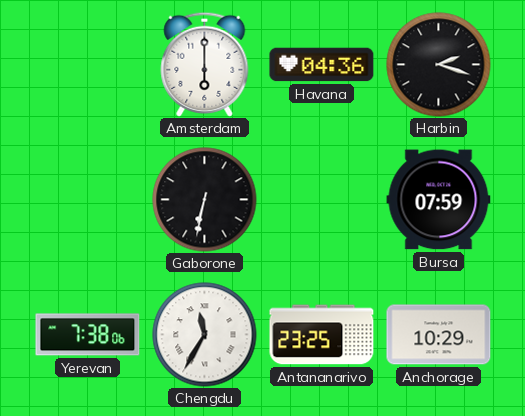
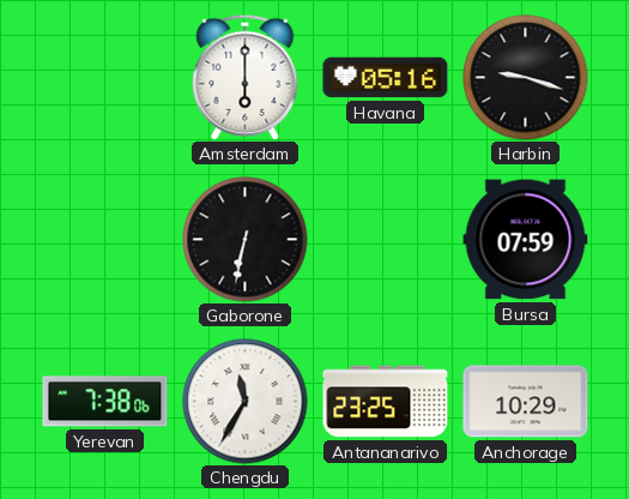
Havana: 04:36 -> 05:16
Harbin: 2:18 -> 9:18
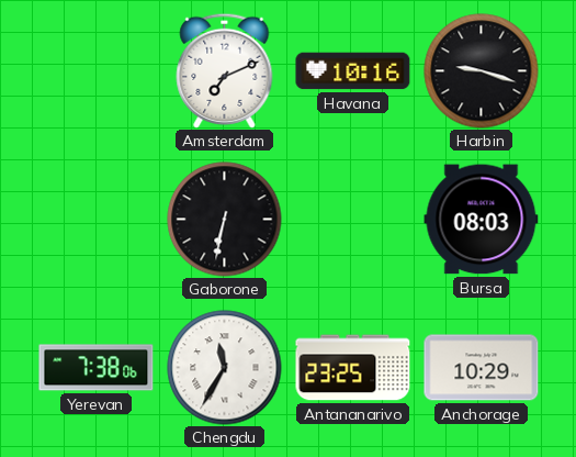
Amsterdam: 6:00 -> 7:11
Havana: 05:16 -> 10:16
Bursa: 07:59 -> 08:03
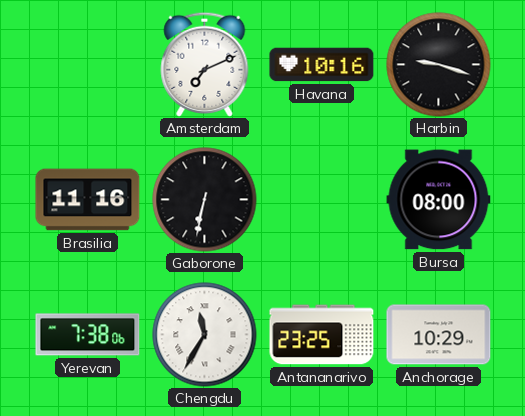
Brasilia: none -> 11:16
Bursa: 08:03 -> 08:00
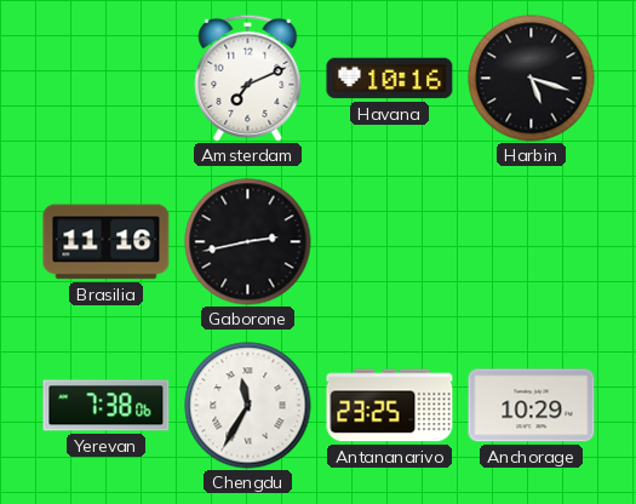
Harbin: 9:18 -> 5:18
Gaborone: 6:32 -> 2:43
Bursa: 08:00 -> none
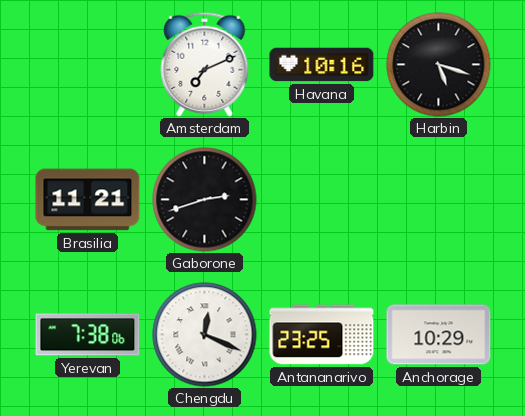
Brasilia: 11:16 -> 11:21
Gaborone: 2:43 -> 2:42
Chengdu: 11:35 -> 12:19
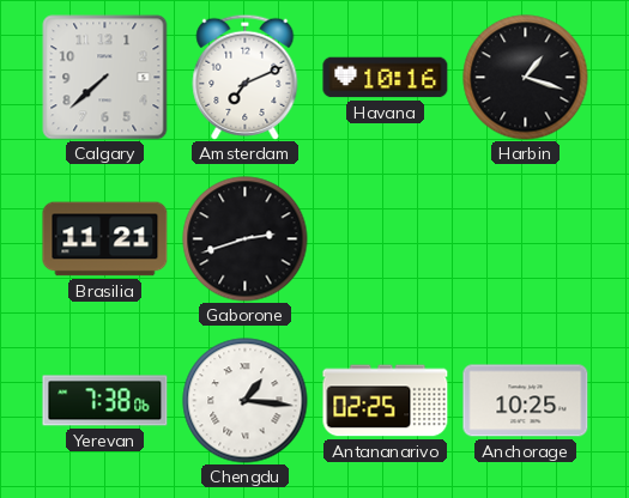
Calgary: none -> 7:38
Harbin: 5:18 -> 1:18
Chengdu: 12:19 -> 1:16
Antananarivo: 23:25 -> 02:25
Anchorage: 10:29 -> 10:25
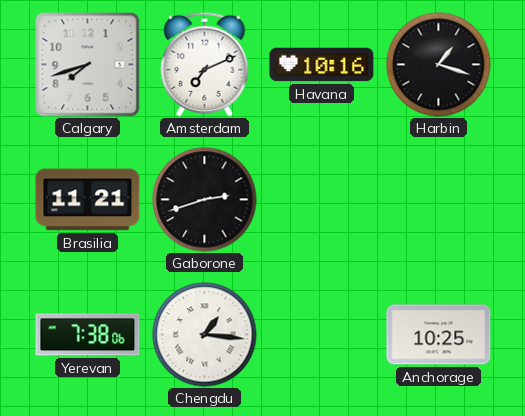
Calgary: 7:38 -> 7:42
Antananarivo: 02:25 -> none
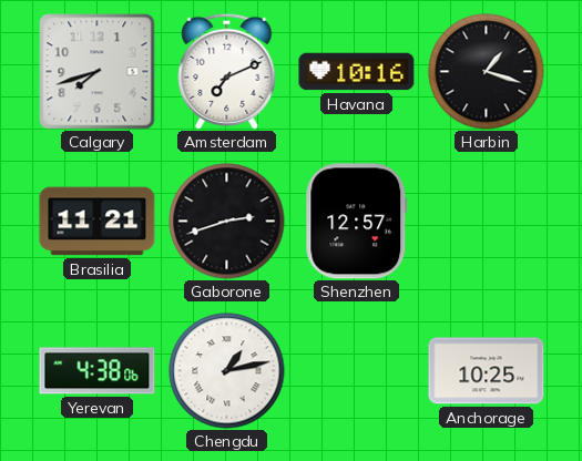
Shenzhen: none -> 12:57
Yerevan: 7:38 -> 4:38
Chengdu: 1:16 -> 1:13
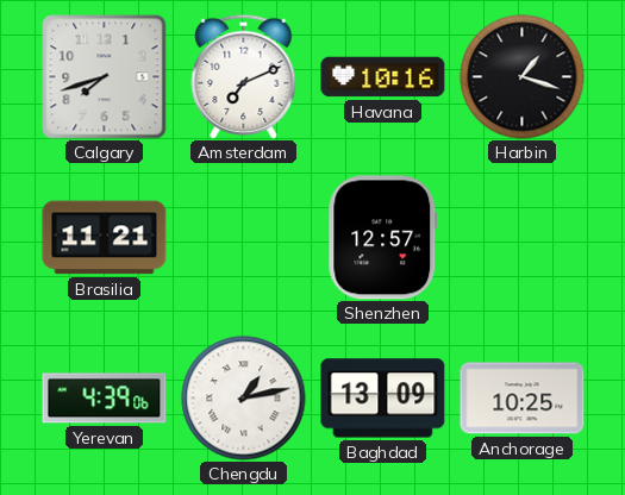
Gaborone: 2:42 -> none
Yerevan: 4:38 -> 4:39
Baghdad: none -> 13:09
